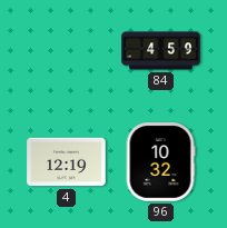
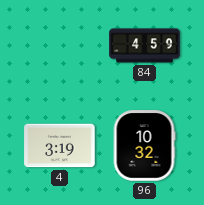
4: 12:19 -> 3:19
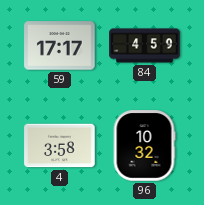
59: none -> 17:17
4: 3:19 -> 3:58
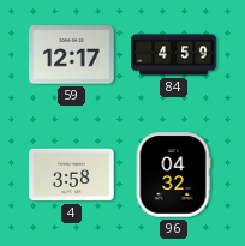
59: 17:17 -> 12:17
96: 10:32 -> 04:32
